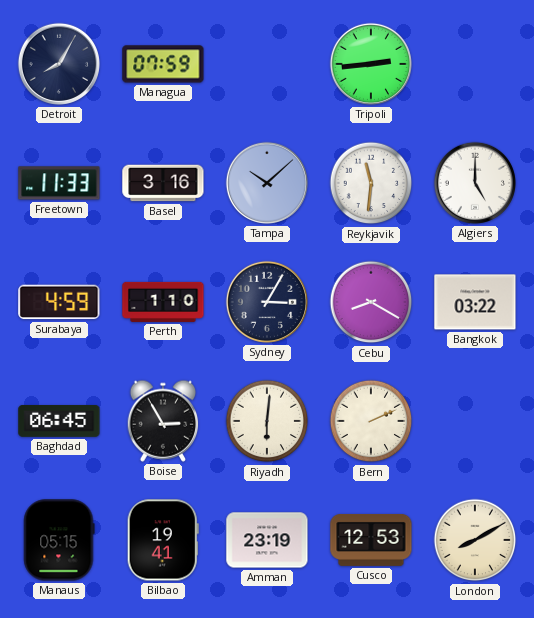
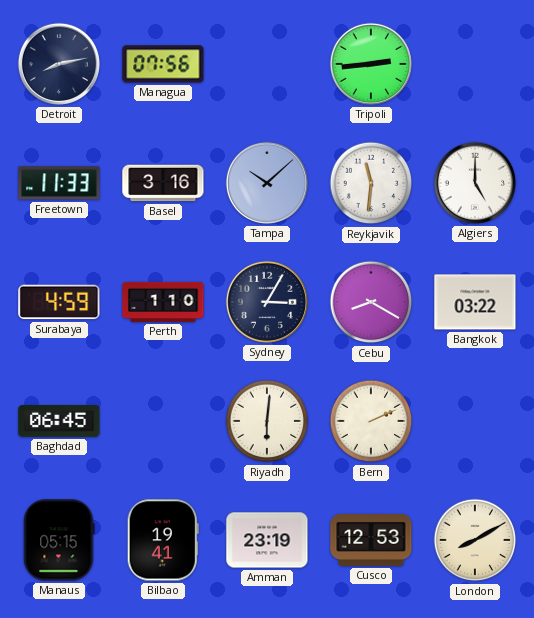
Detroit: 8:05 -> 8:13
Managua: 07:59 -> 07:56
Boise: 2:55 -> none
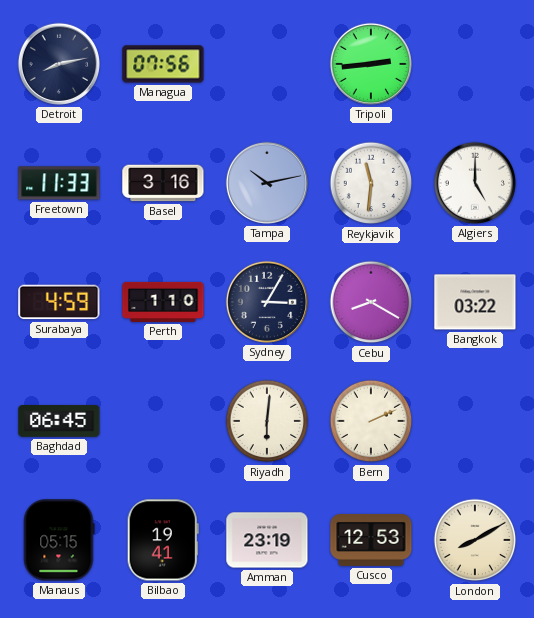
Tampa: 10:08 -> 10:13
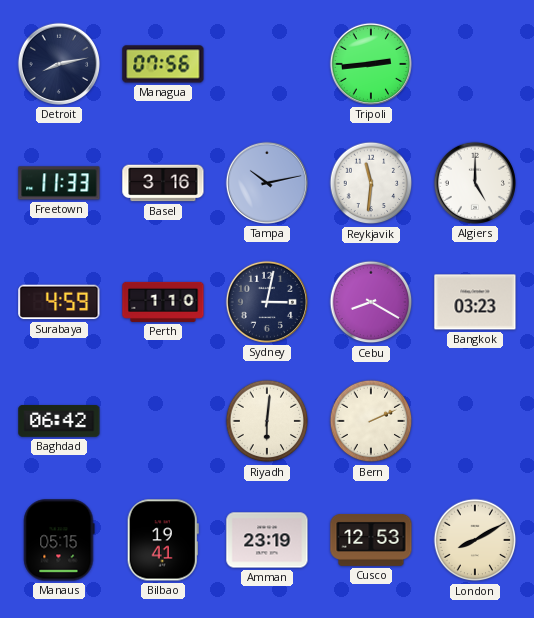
Sydney: 3:05 -> 3:02
Bangkok: 03:22 -> 03:23
Baghdad: 06:45 -> 06:42
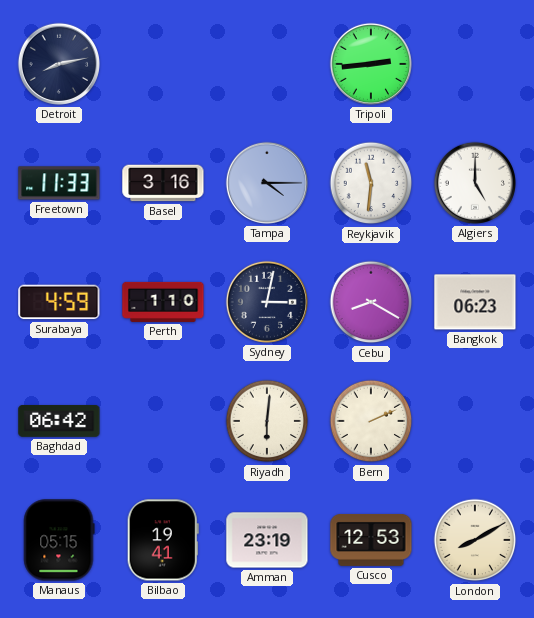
Managua: 07:56 -> none
Tampa: 10:13 -> 4:15
Bangkok: 03:23 -> 06:23
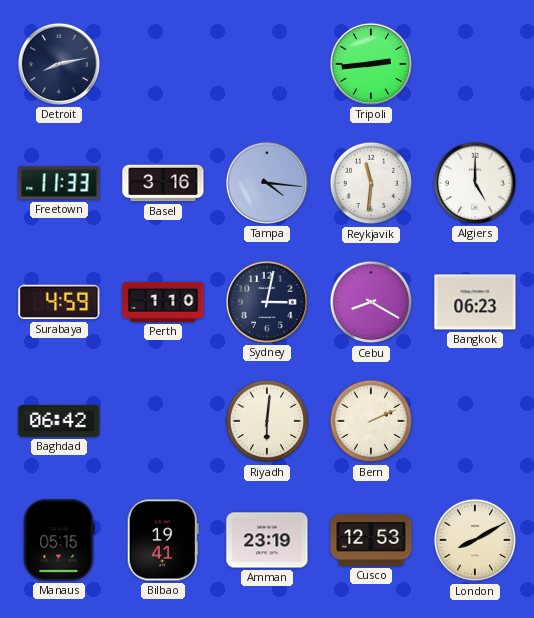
Tampa: 4:15 -> 4:16
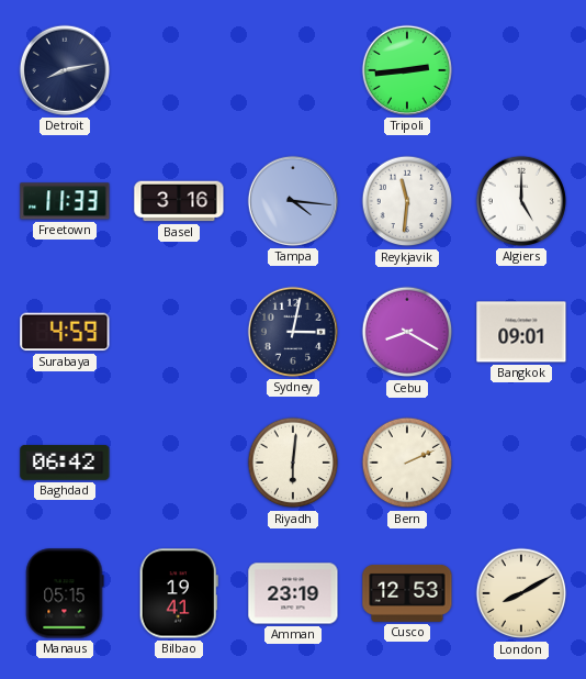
Perth: 1:10 -> none
Bangkok: 06:23 -> 09:01
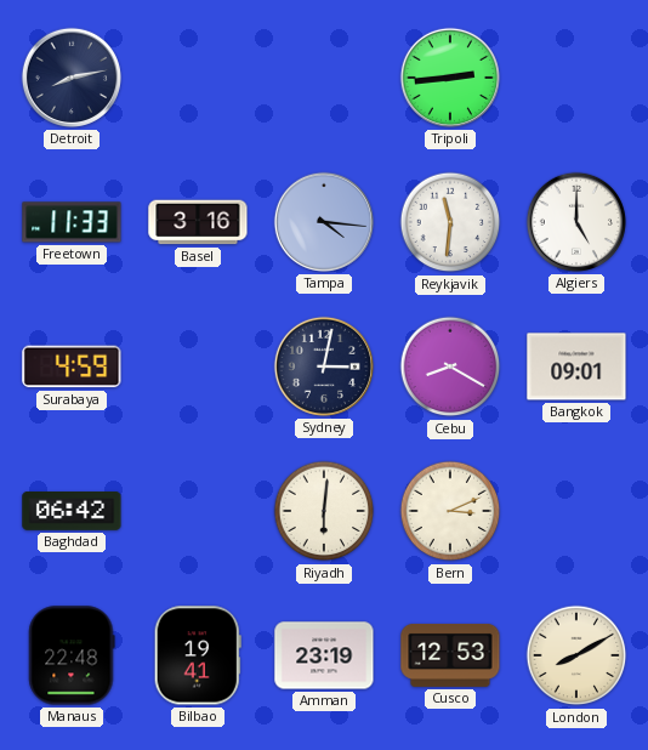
Bern: 2:11 -> 3:11
Manaus: 05:15 -> 22:48
